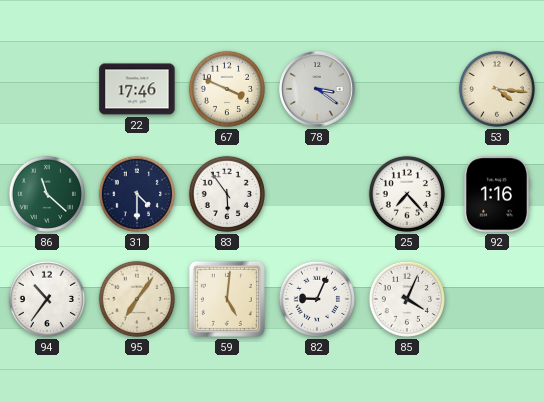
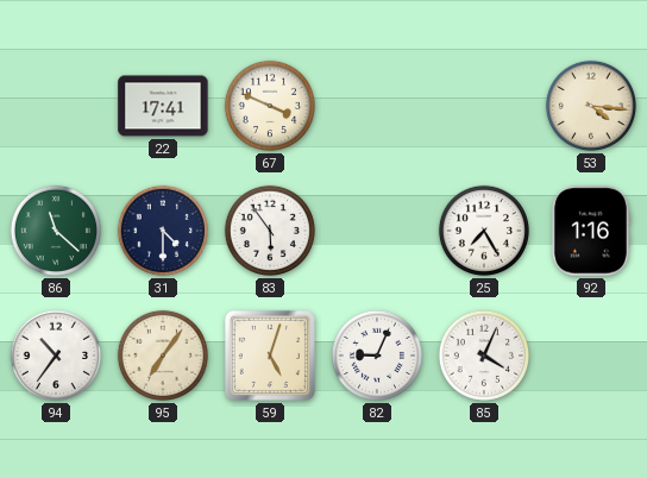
22: 17:46 -> 17:41
78: 3:21 -> none
25: 7:23 -> 7:25
59: 5:01 -> 5:03
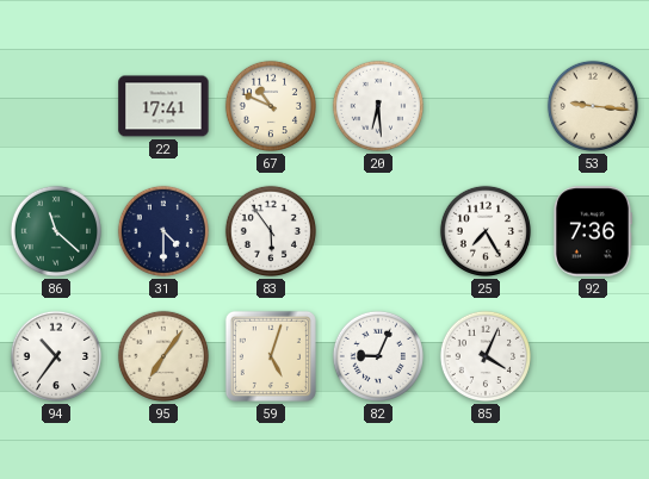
67: 3:49 -> 10:49
20: none -> 6:29
53: 4:16 -> 9:16
92: 1:16 -> 7:36
